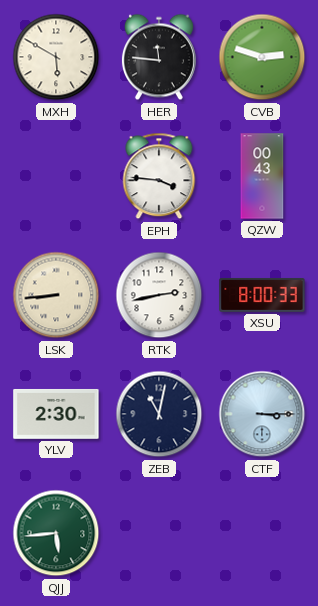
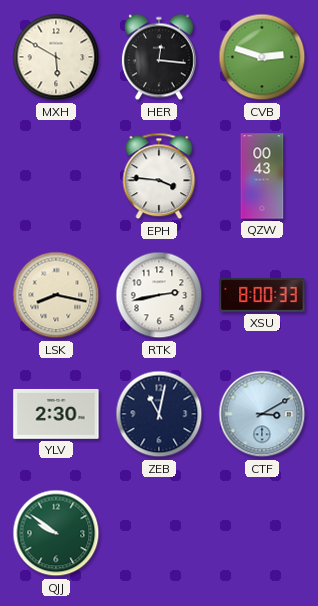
HER: 11:46 -> 12:16
LSK: 8:44 -> 8:17
CTF: 3:15 -> 3:10
QJJ: 5:44 -> 9:51
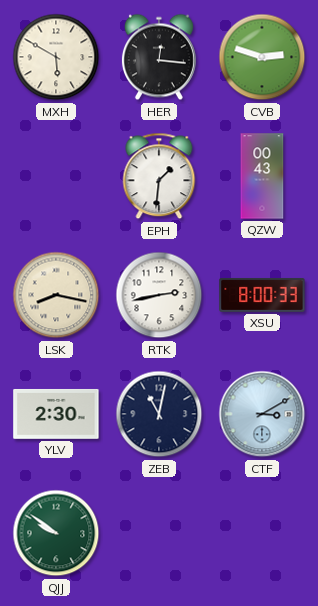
EPH: 3:46 -> 1:31
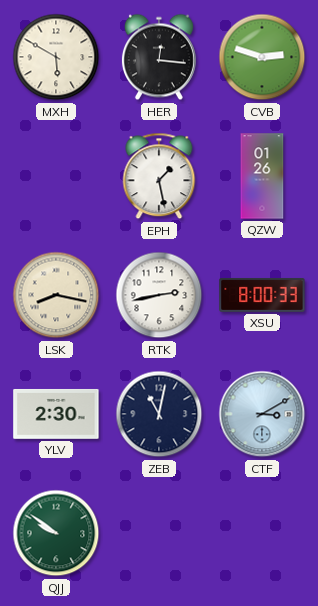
EPH: 1:31 -> 1:28
QZW: 00:43 -> 01:26
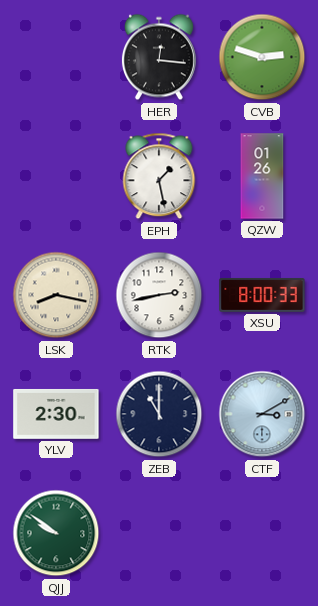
MXH: 5:50 -> none
ZEB: 11:02 -> 11:00
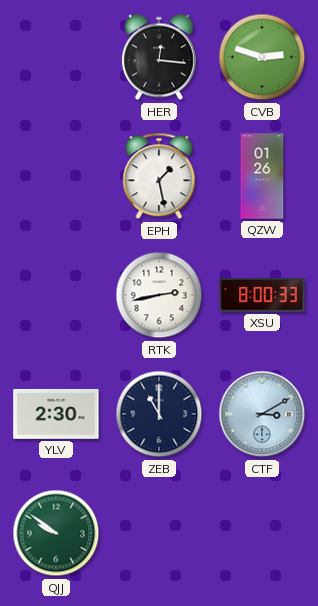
LSK: 8:17 -> none
